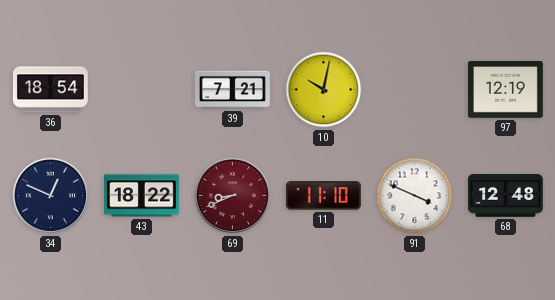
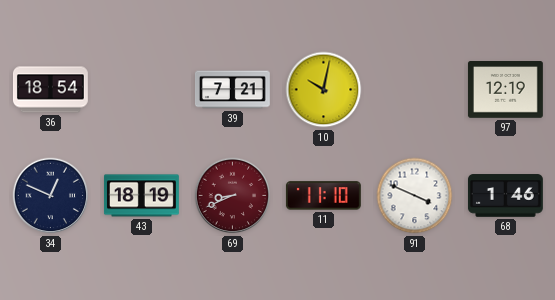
43: 18:22 -> 18:19
68: 12:48 -> 1:46
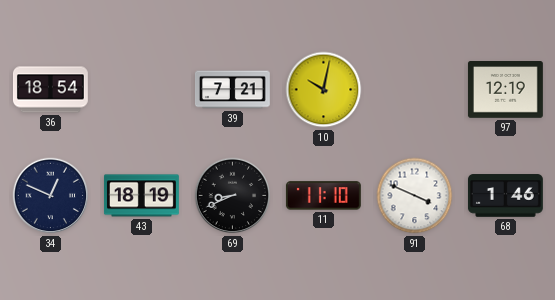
69 dial: burgundy -> black
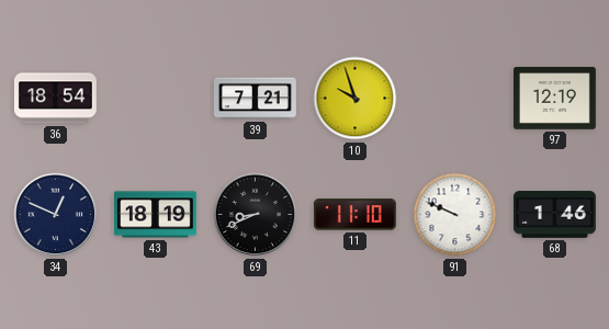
10: 10:02 -> 9:57
91: 3:49 -> 9:49
